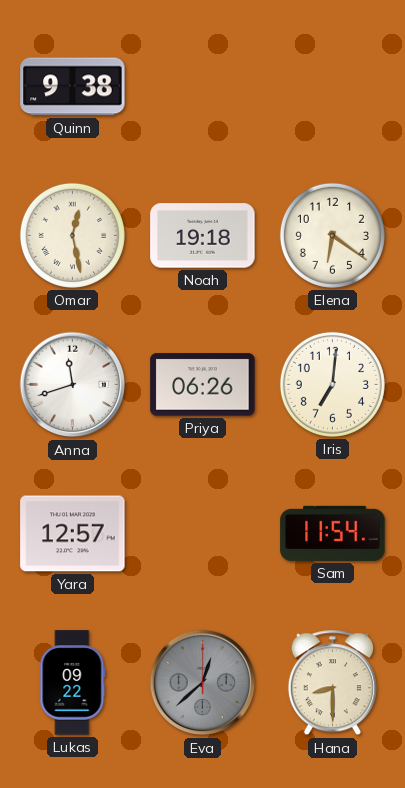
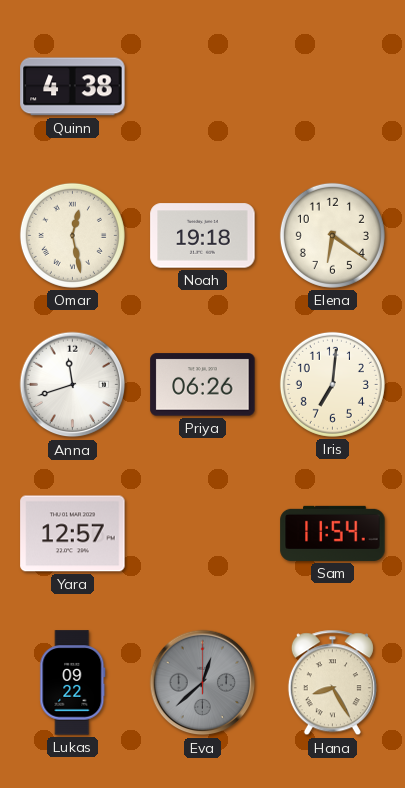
Quinn: 9:38 -> 4:38
Hana: 8:30 -> 8:25
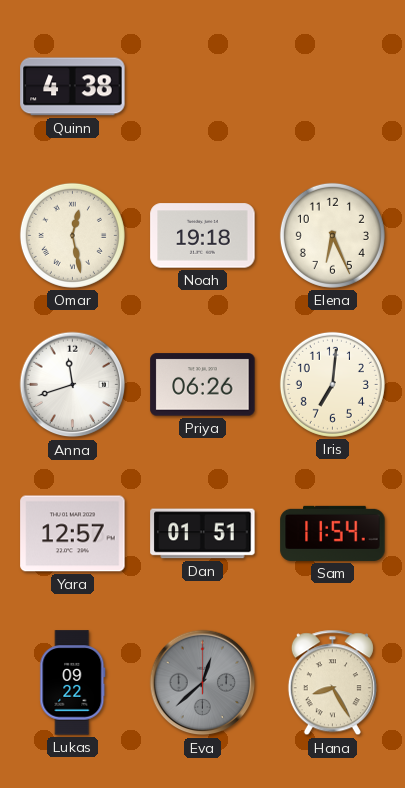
Elena: 6:21 -> 6:26
Dan: none -> 01:51
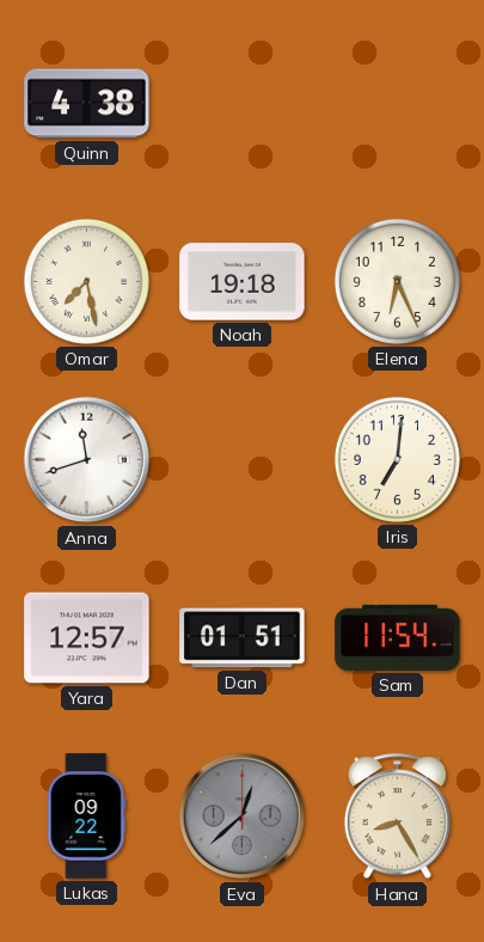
Omar: 12:28 -> 7:28
Priya: 06:26 -> none
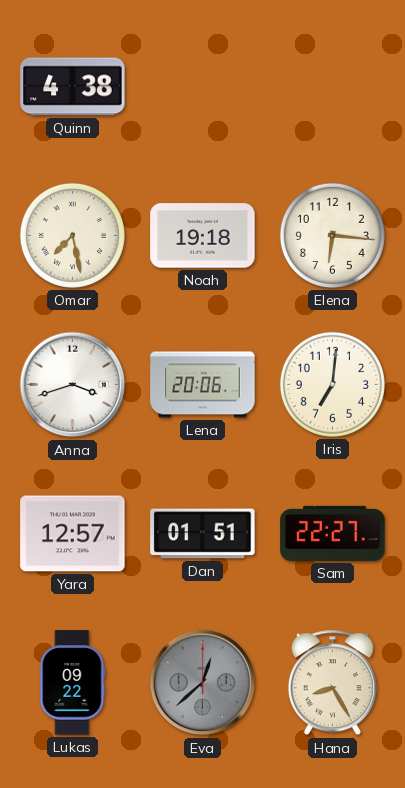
Elena: 6:26 -> 6:16
Anna: 11:42 -> 3:42
Lena: none -> 20:06
Sam: 11:54 -> 22:27
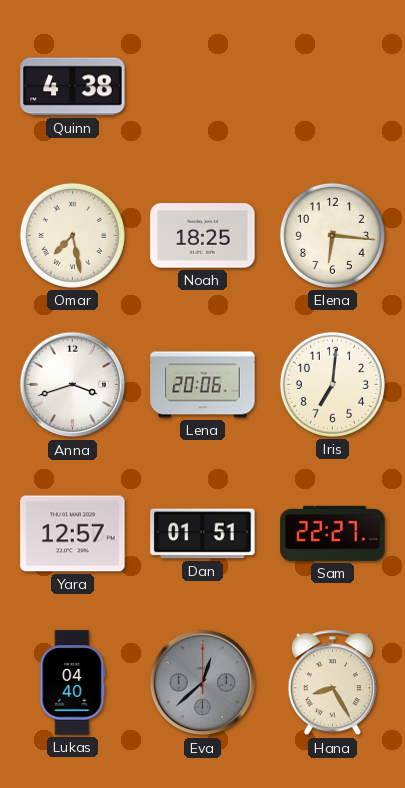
Noah: 19:18 -> 18:25
Lukas: 09:22 -> 04:40
